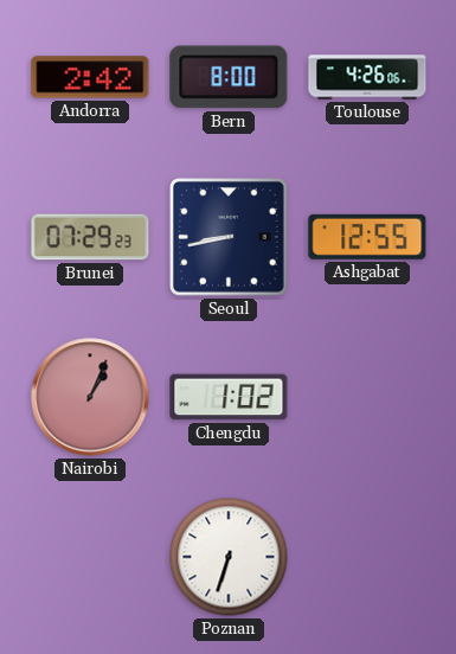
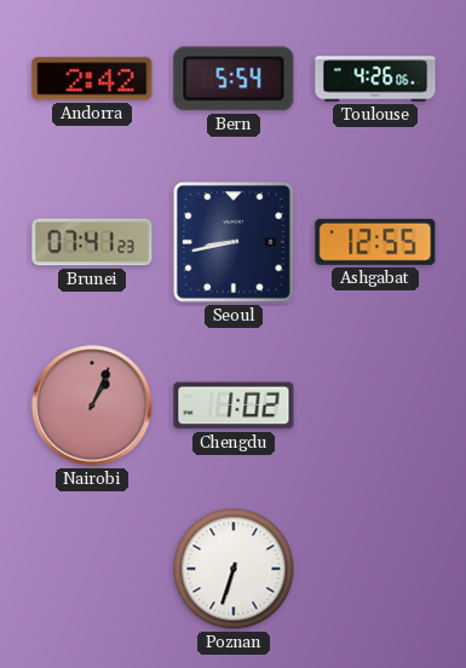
Bern: 8:00 -> 5:54
Brunei: 07:29 -> 07:41
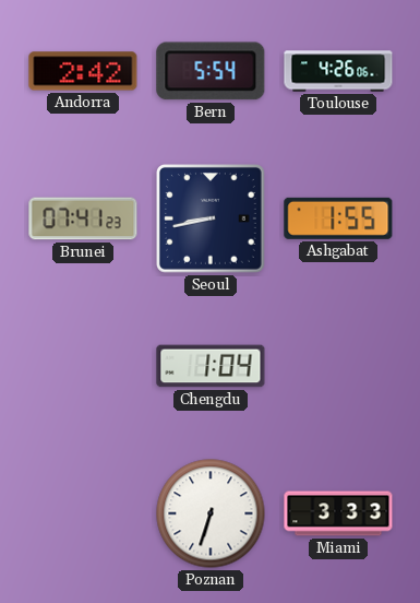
Ashgabat: 12:55 -> 1:55
Nairobi: 1:04 -> none
Chengdu: 1:02 -> 1:04
Miami: none -> 3:33
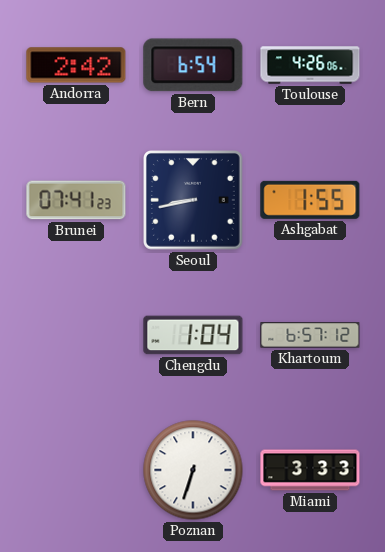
Bern: 5:54 -> 6:54
Khartoum: none -> 6:57
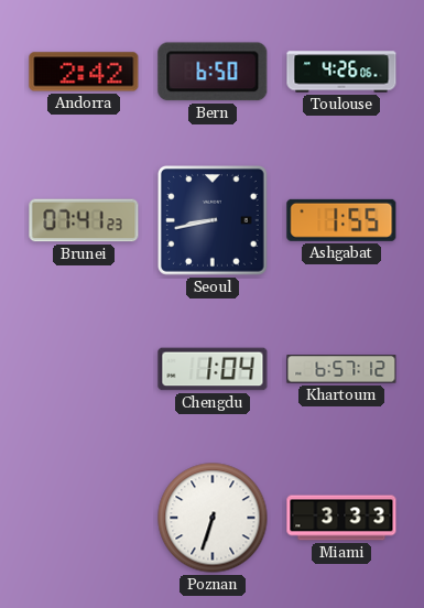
Bern: 6:54 -> 6:50
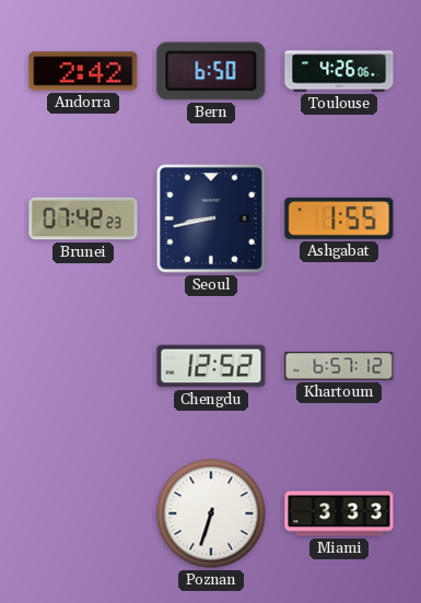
Brunei: 07:41 -> 07:42
Chengdu: 1:04 -> 12:52
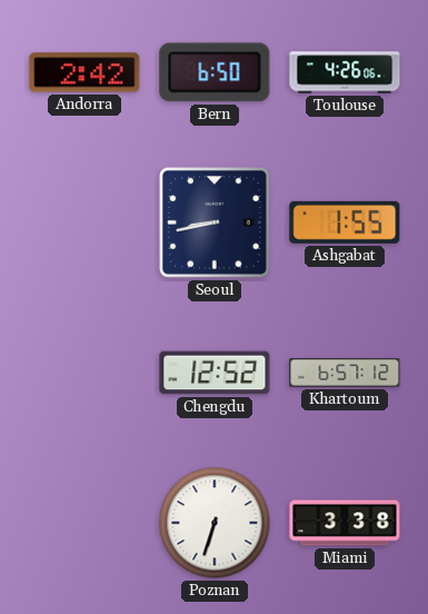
Brunei: 07:42 -> none
Miami: 3:33 -> 3:38
